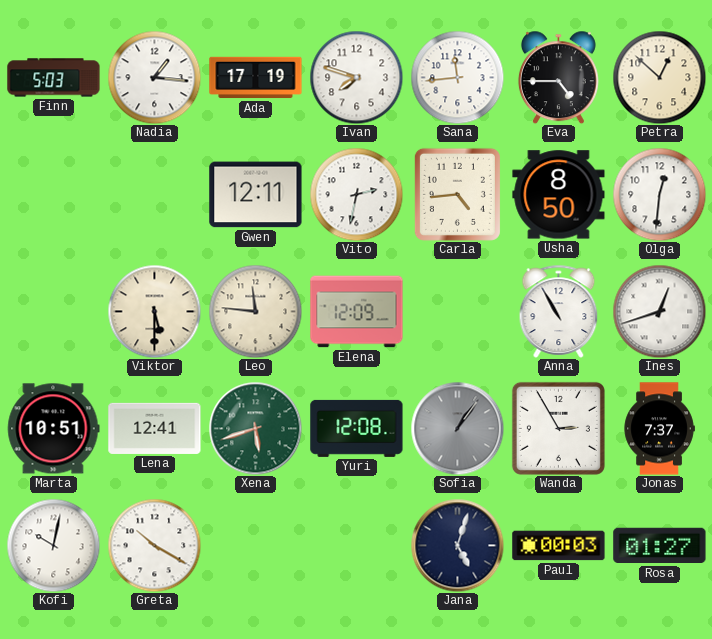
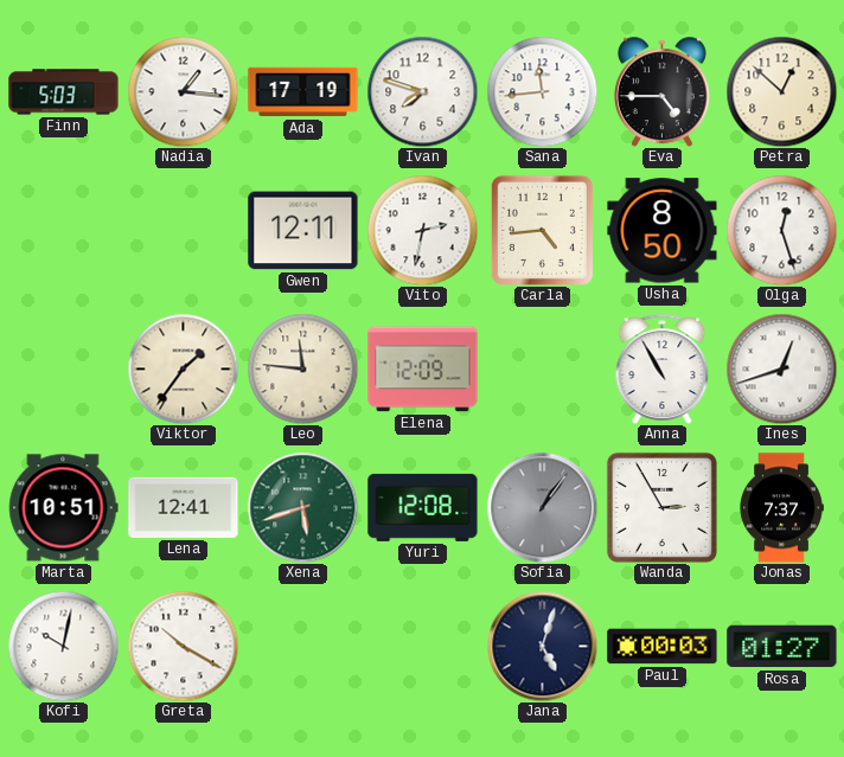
Olga: 12:31 -> 12:27
Viktor: 5:30 -> 1:36
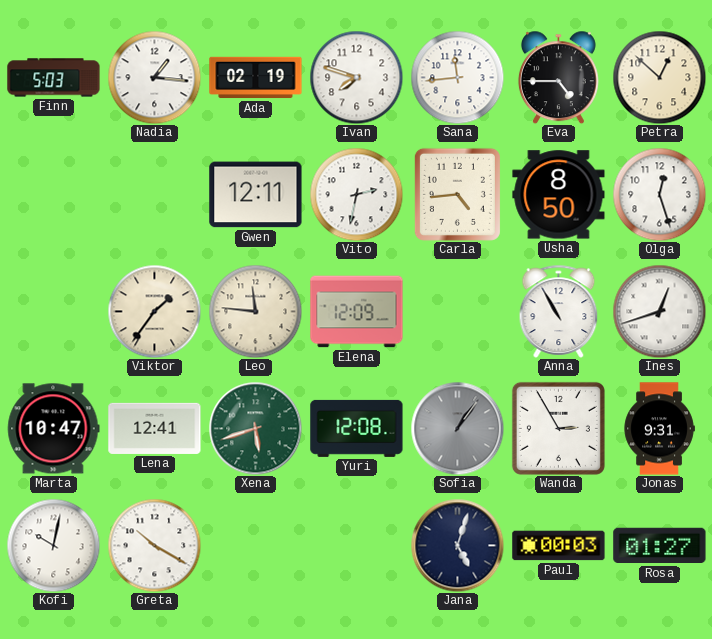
Ada: 17:19 -> 02:19
Marta: 10:51 -> 10:47
Jonas: 7:37 -> 9:31
